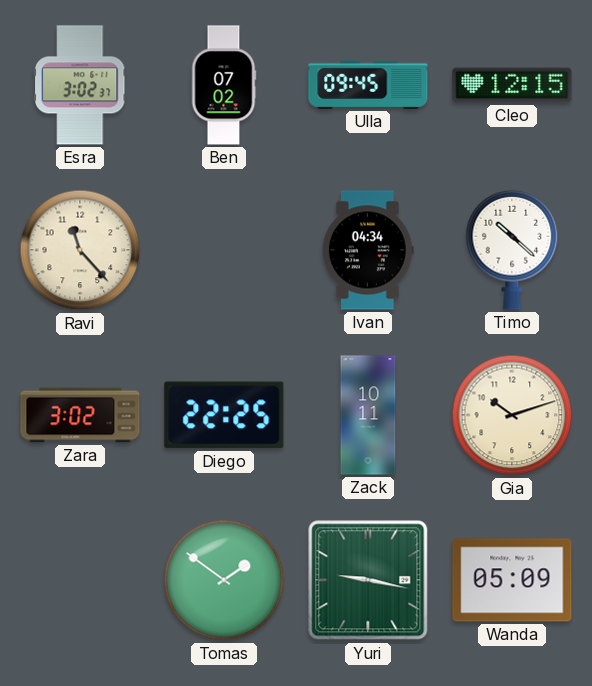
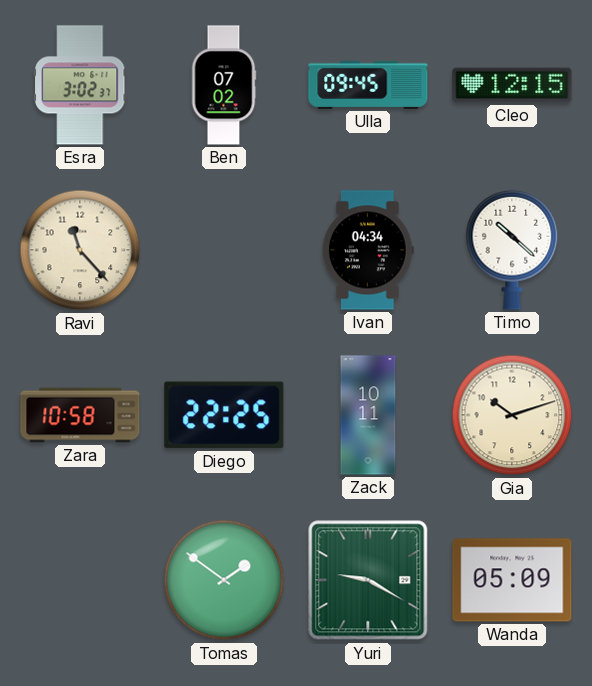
Zara: 3:02 -> 10:58
Yuri: 9:17 -> 9:20
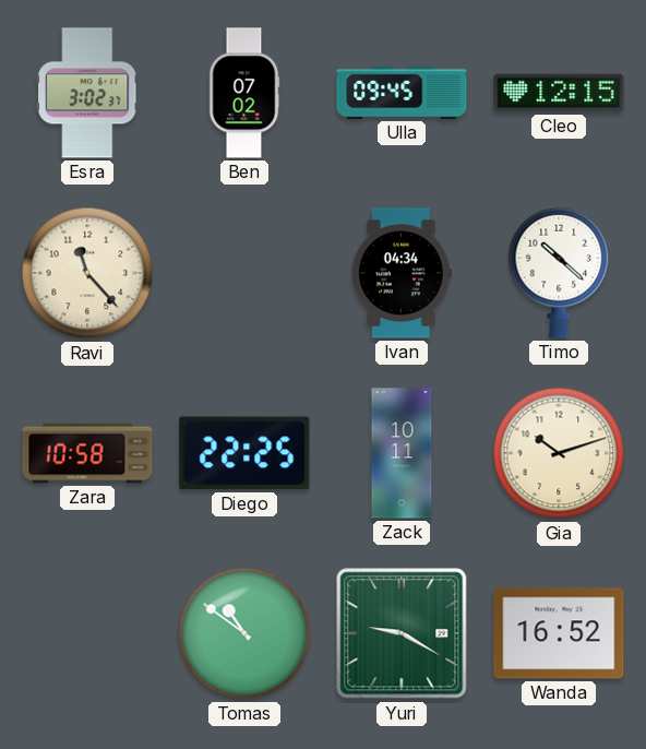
Tomas: 1:51 -> 10:51
Wanda: 05:09 -> 16:52
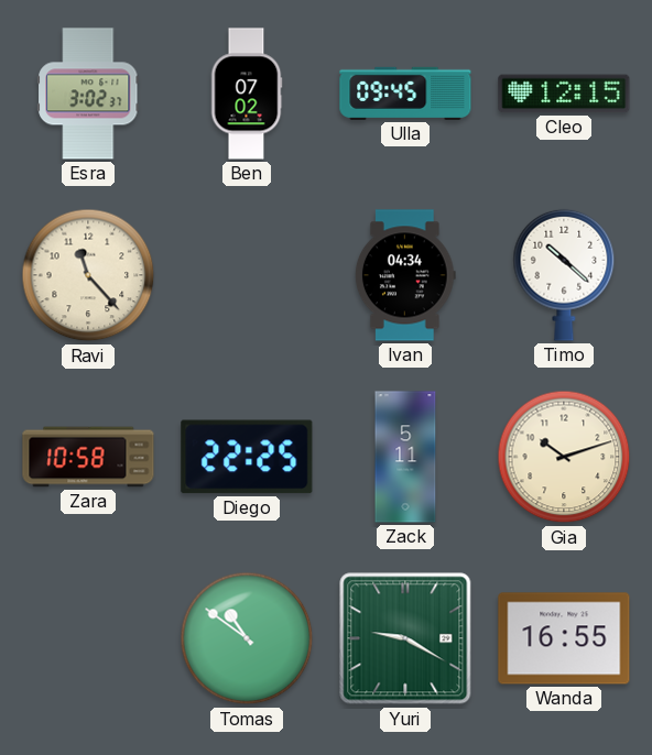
Zack: 10:11 -> 5:11
Wanda: 16:52 -> 16:55
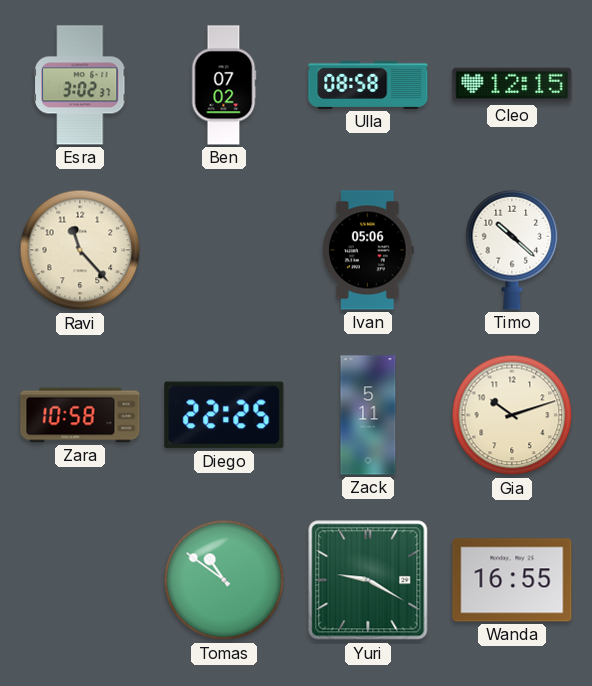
Ulla: 09:45 -> 08:58
Ivan: 04:34 -> 05:06
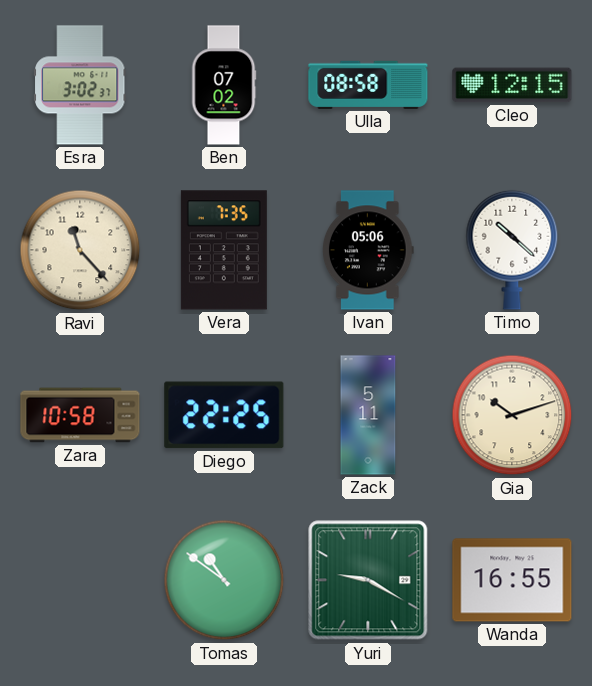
Vera: none -> 7:35
